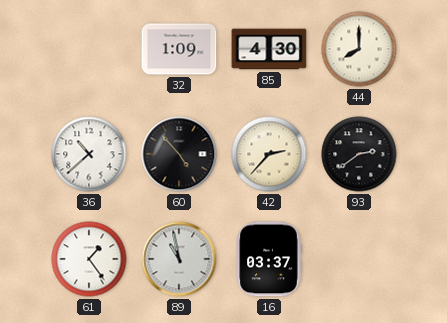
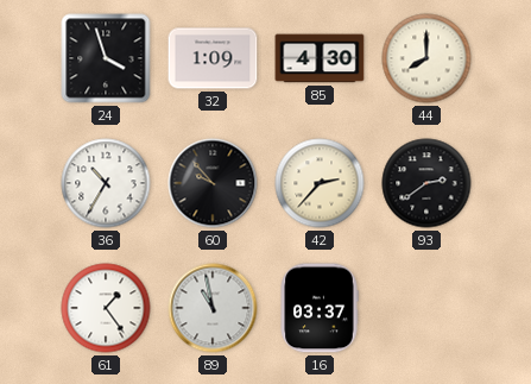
24: none -> 3:57
36: 10:38 -> 10:35
60: 4:53 -> 9:53
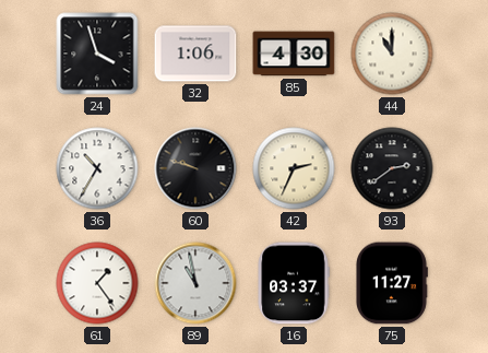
32: 1:09 -> 1:06
44: 8:00 -> 11:00
60: 9:53 -> 9:48
42: 2:37 -> 2:34
75: none -> 11:27
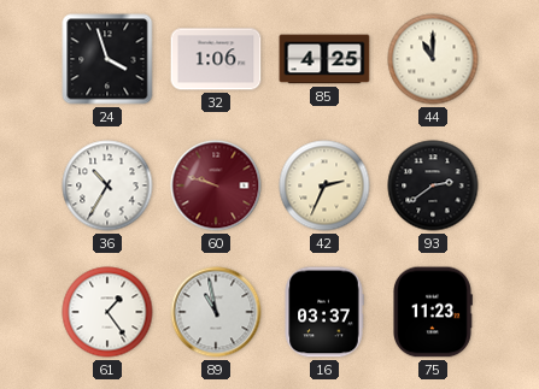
85: 4:30 -> 4:25
60 dial: black -> burgundy
75: 11:27 -> 11:23
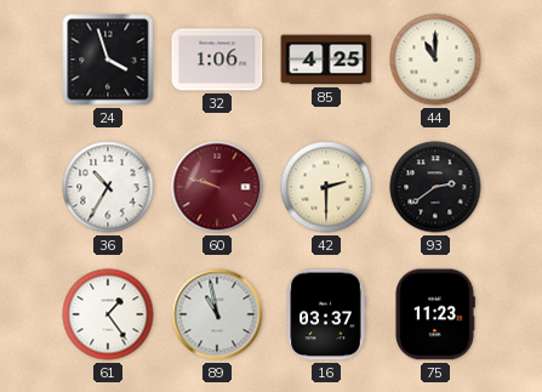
42: 2:34 -> 2:30
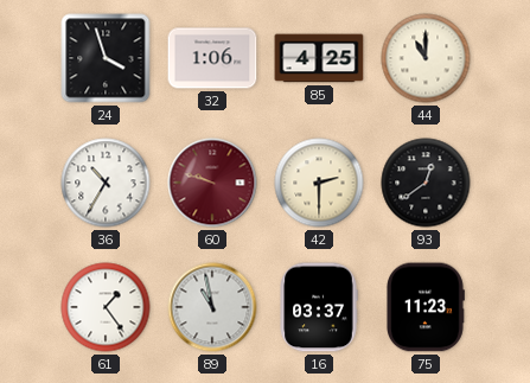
93: 2:39 -> 12:39
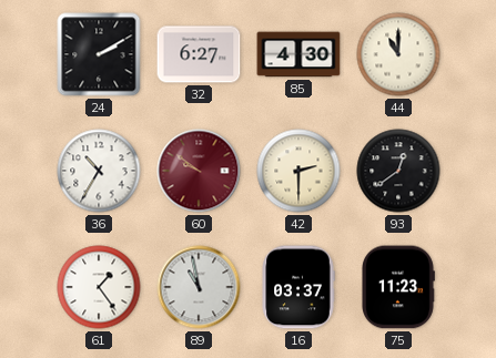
24: 3:57 -> 2:10
32: 1:06 -> 6:27
85: 4:25 -> 4:30
60: 9:48 -> 9:51
